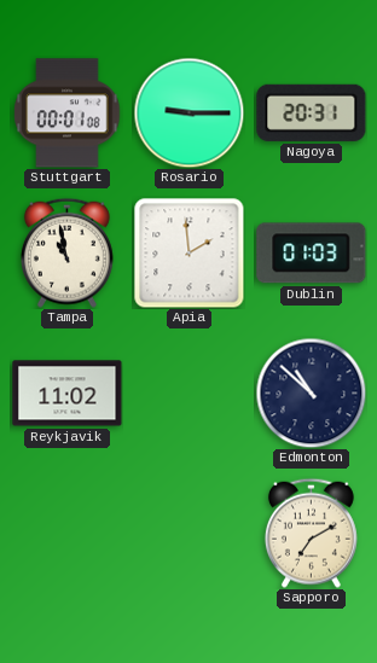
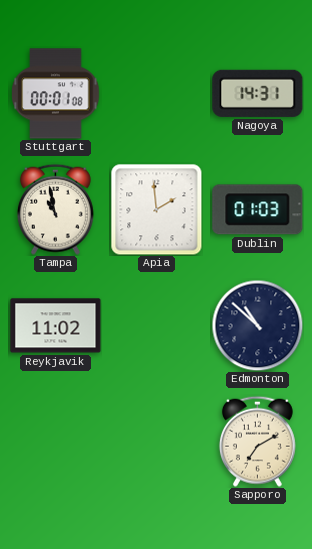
Rosario: 9:15 -> none
Nagoya: 20:31 -> 14:31
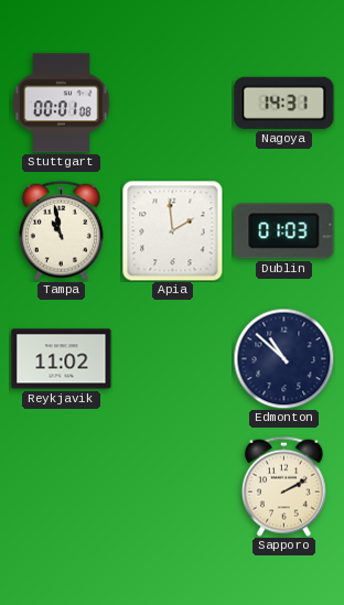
Sapporo: 7:10 -> 2:10
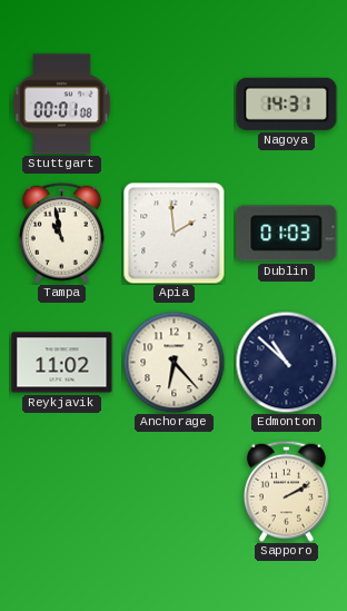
Anchorage: none -> 6:23
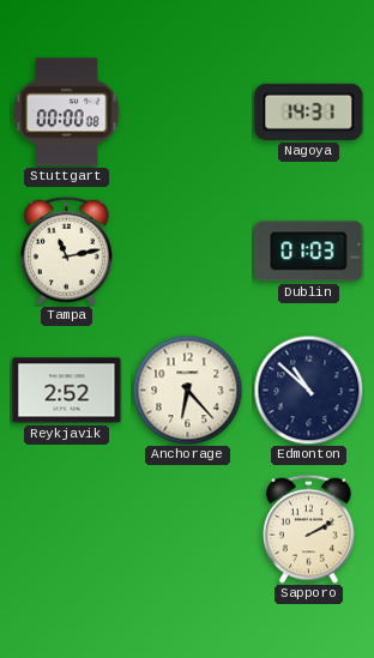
Stuttgart: 00:01 -> 00:00
Tampa: 10:58 -> 11:13
Apia: 1:59 -> none
Reykjavik: 11:02 -> 2:52
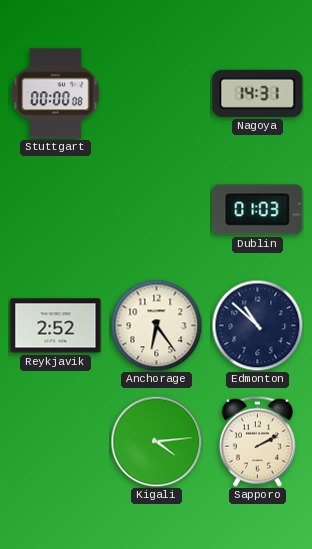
Tampa: 11:13 -> none
Anchorage: 6:23 -> 6:24
Kigali: none -> 4:14
